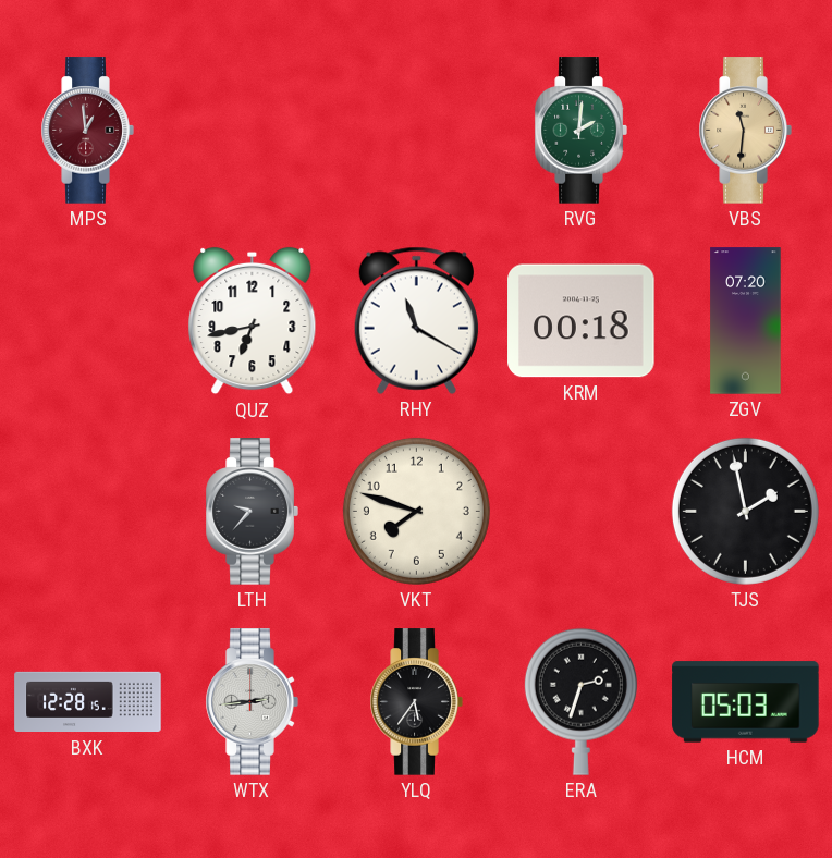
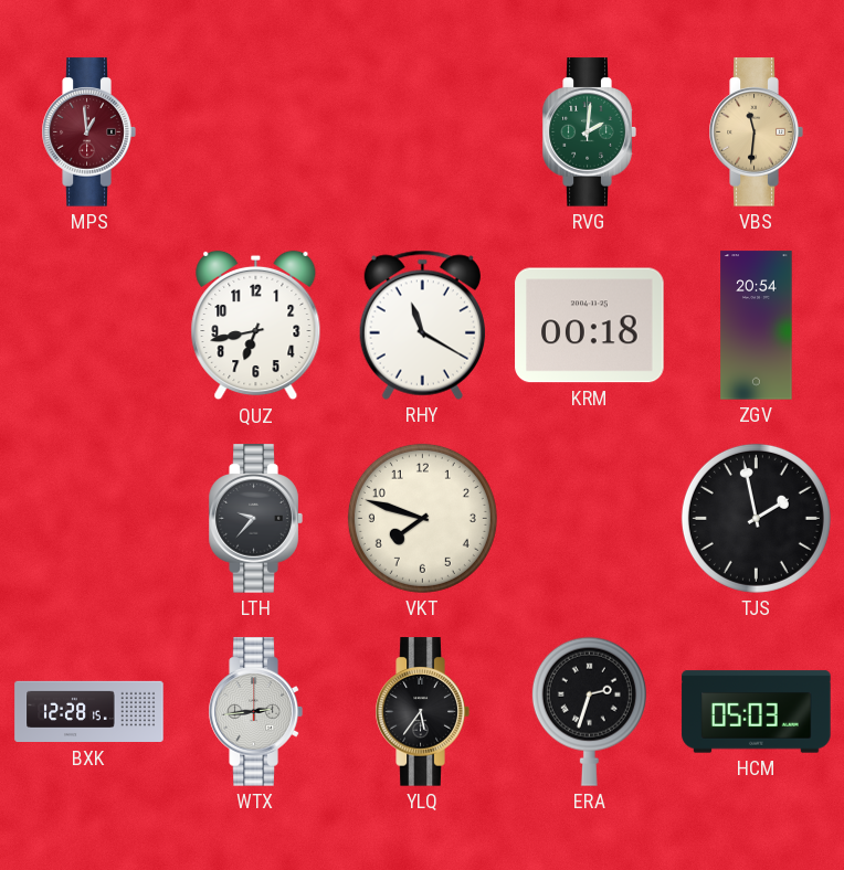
ZGV: 07:20 -> 20:54
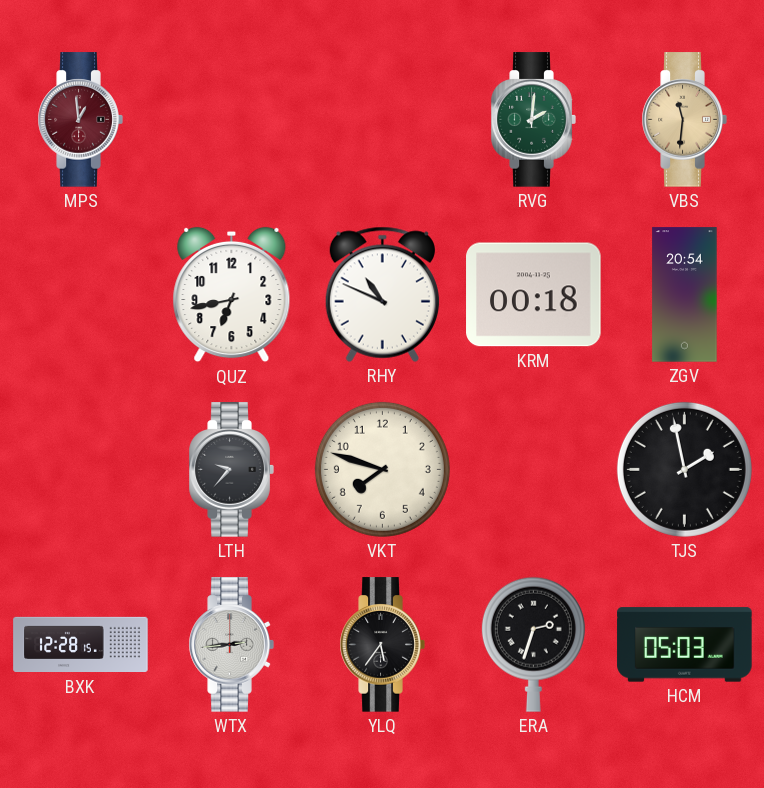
RHY: 11:20 -> 10:49
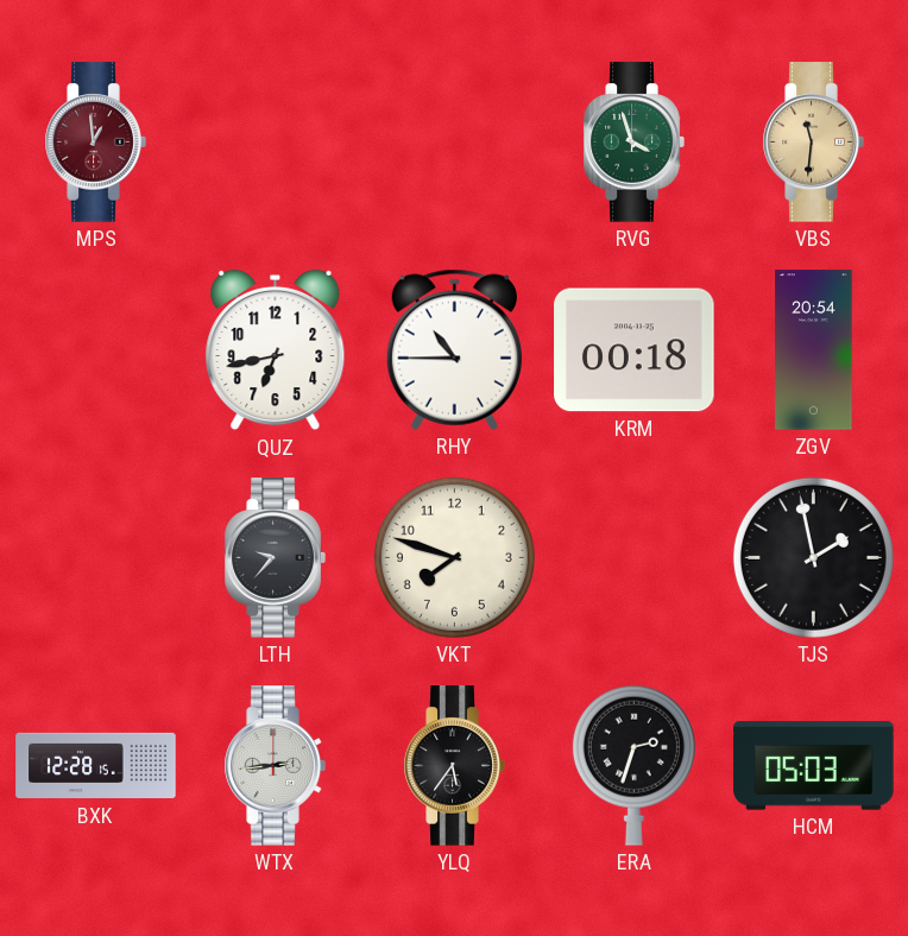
RVG: 2:01 -> 3:57
RHY: 10:49 -> 10:45
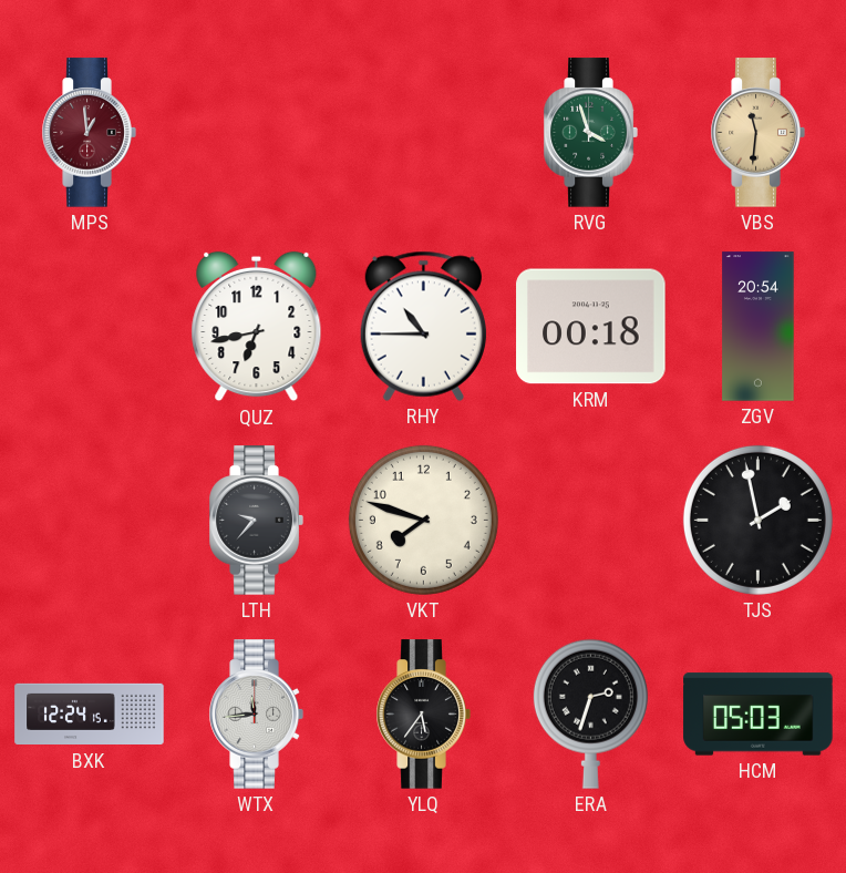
BXK: 12:28 -> 12:24
WTX: 2:44 -> 11:44
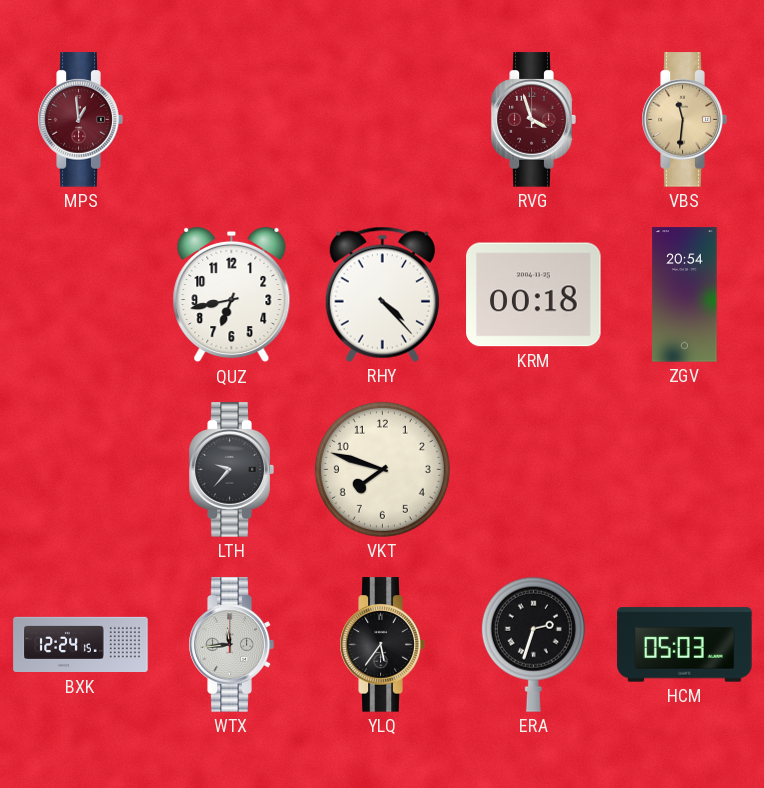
RVG dial: green -> burgundy
RHY: 10:45 -> 4:23
TJS: 1:58 -> none
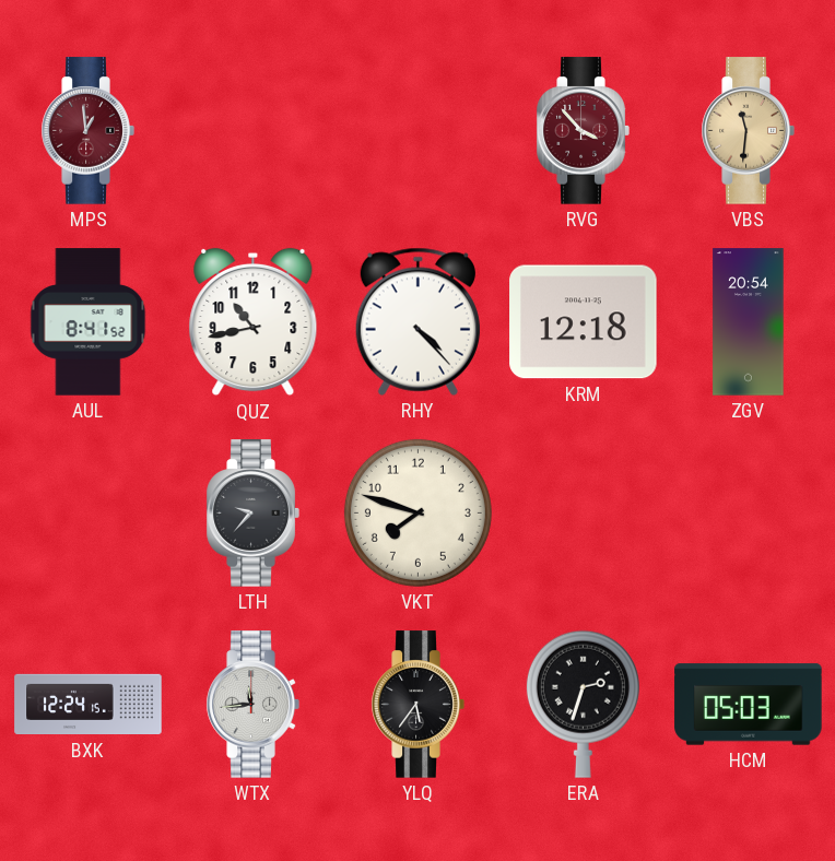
RVG: 3:57 -> 3:53
AUL: none -> 8:41
QUZ: 6:43 -> 10:43
KRM: 00:18 -> 12:18
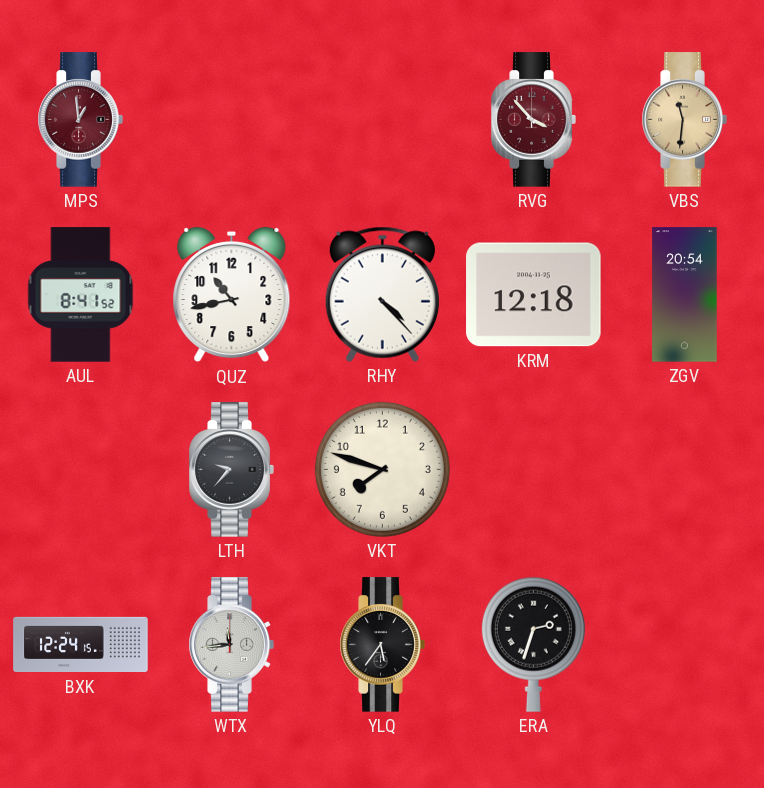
HCM: 05:03 -> none
